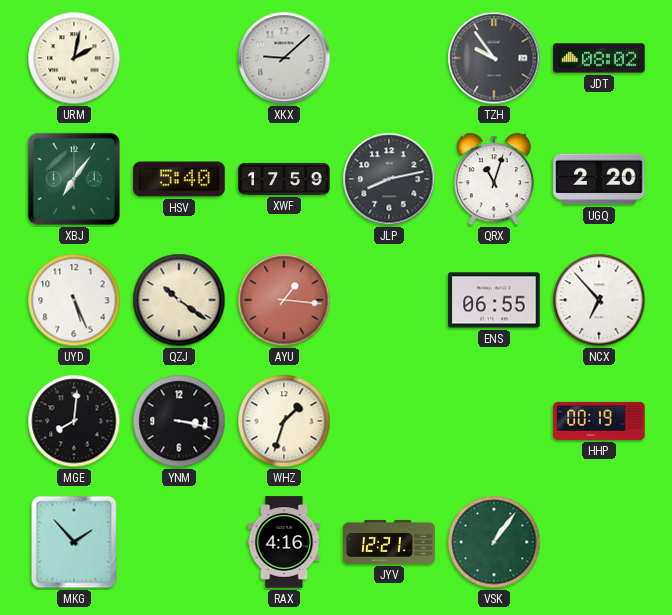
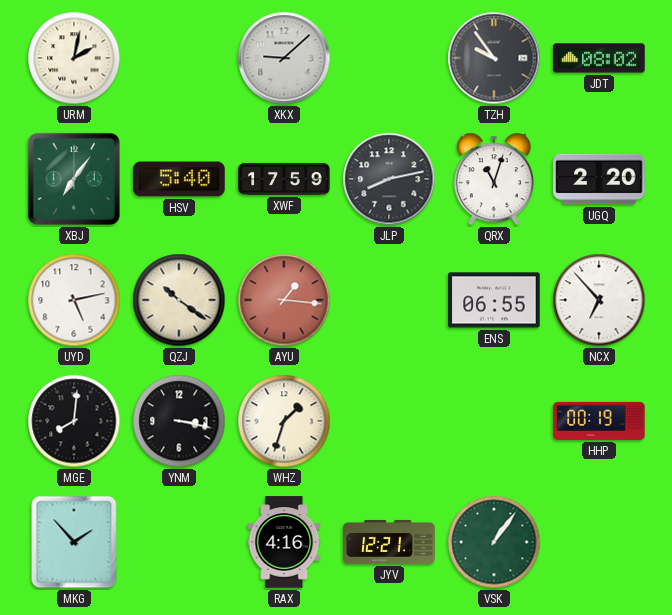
UYD: 5:26 -> 5:13
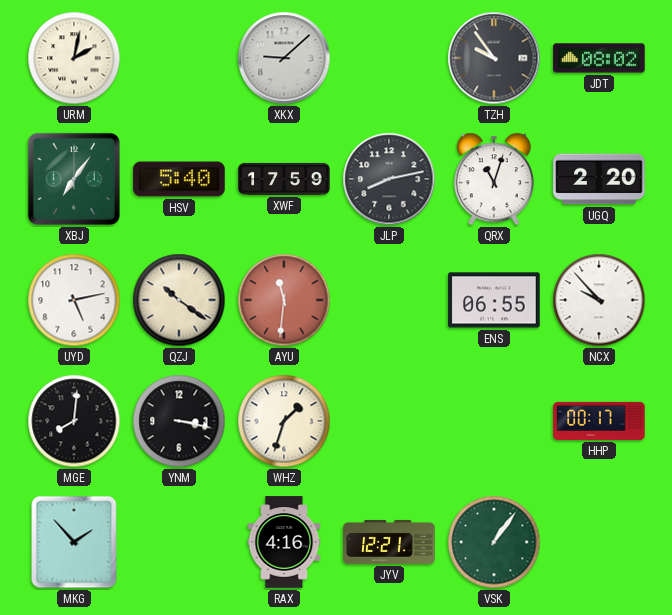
AYU: 1:16 -> 11:31
NCX: 6:53 -> 9:53
HHP: 00:19 -> 00:17
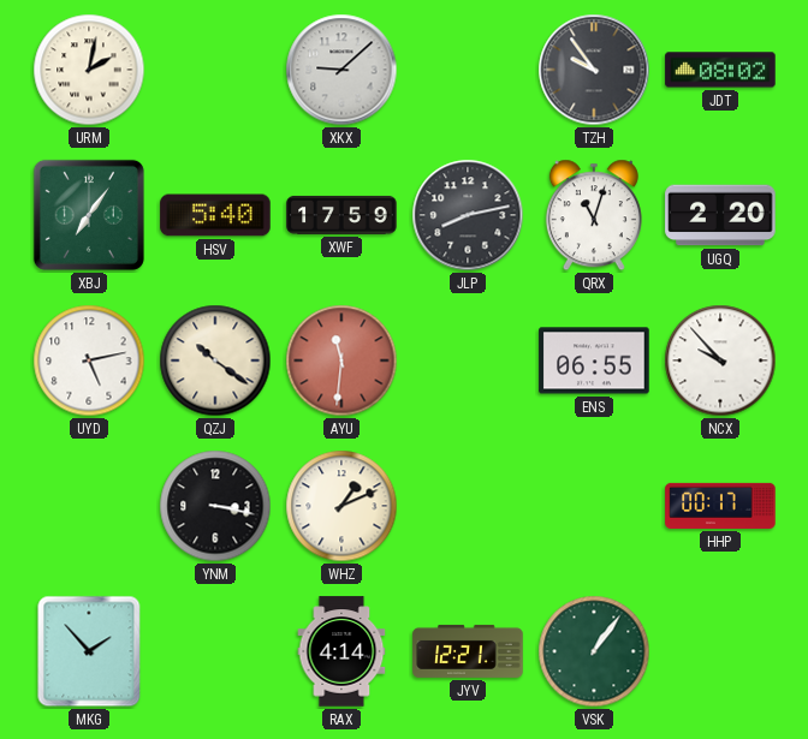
MGE: 8:01 -> none
WHZ: 1:33 -> 1:11
RAX: 4:16 -> 4:14
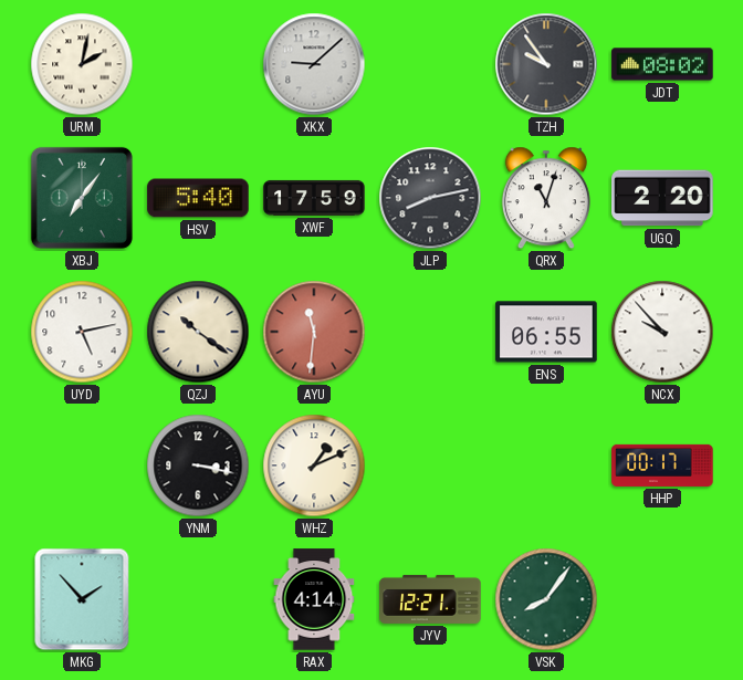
VSK: 1:06 -> 8:06
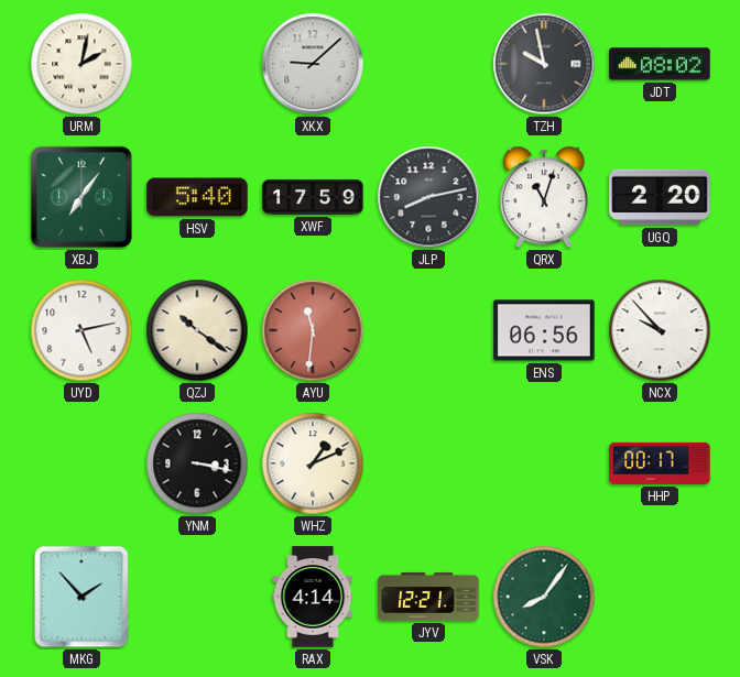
TZH: 9:54 -> 9:58
ENS: 06:55 -> 06:56
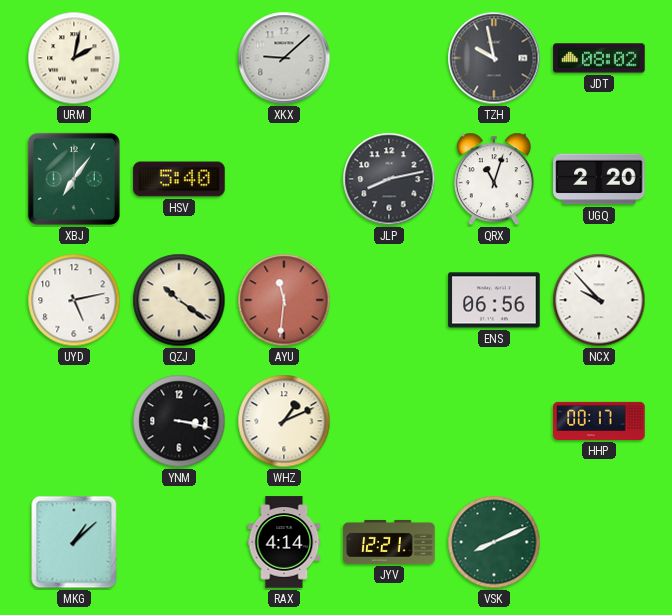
XWF: 17:59 -> none
MKG: 1:53 -> 1:08
VSK: 8:06 -> 8:11
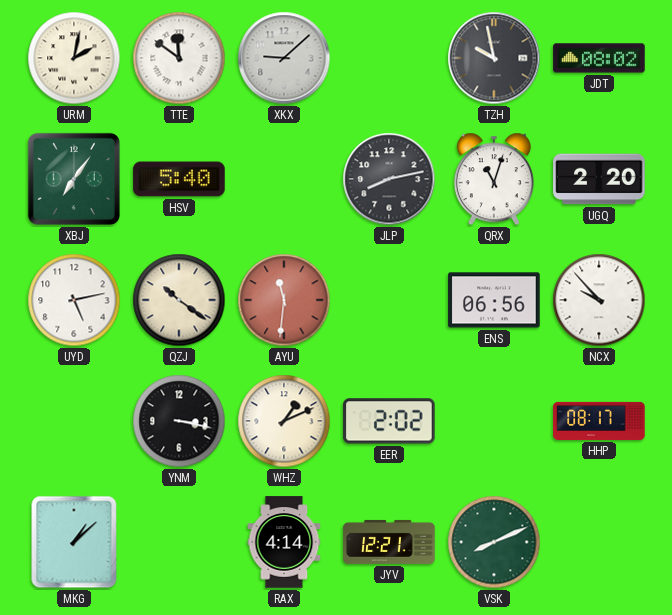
TTE: none -> 11:51
EER: none -> 2:02
HHP: 00:17 -> 08:17
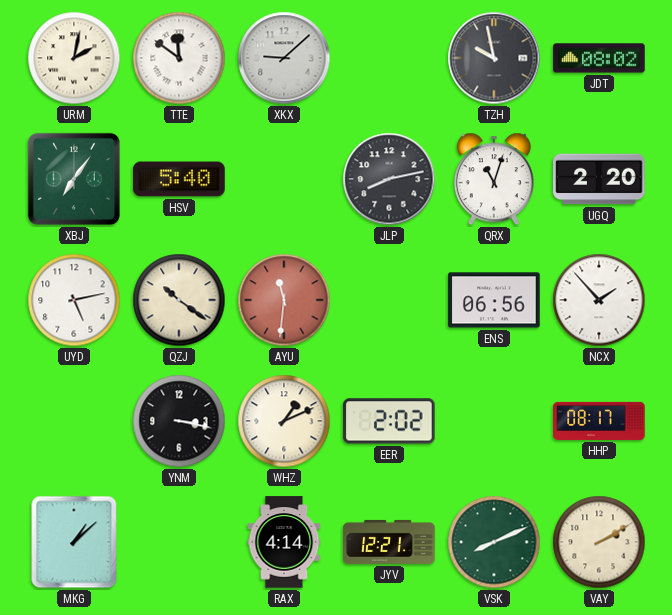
NCX: 9:53 -> 1:53
VAY: none -> 2:10
